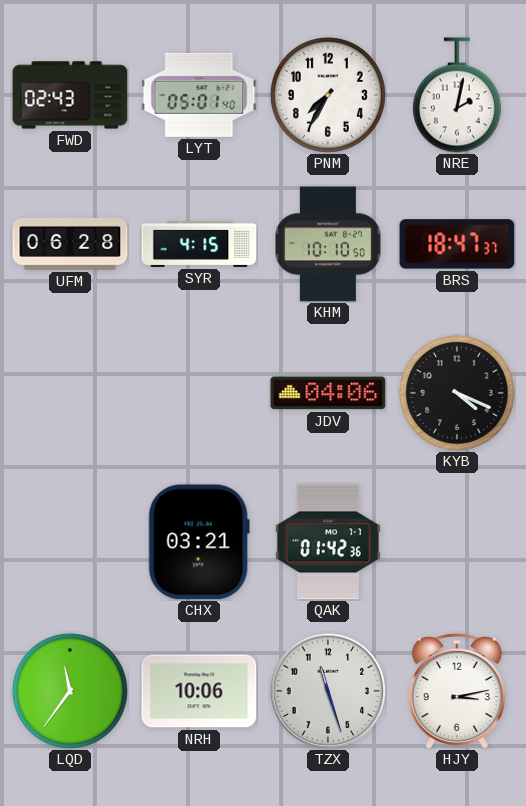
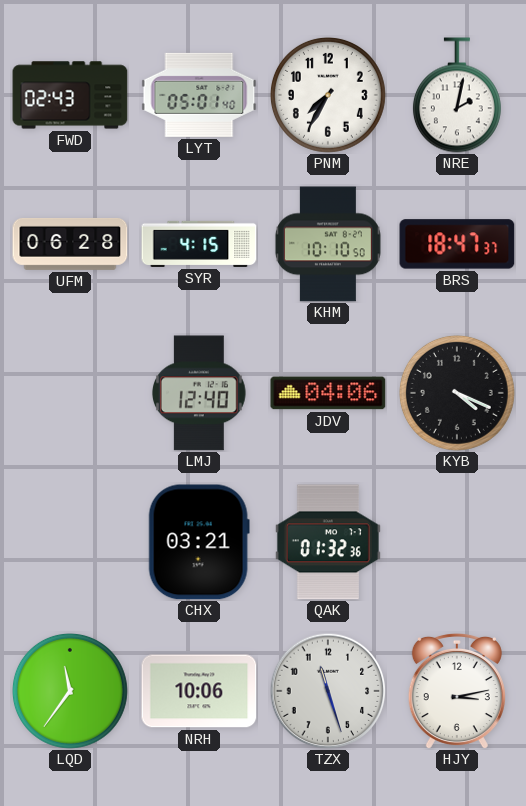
LMJ: none -> 12:40
QAK: 01:42 -> 01:32
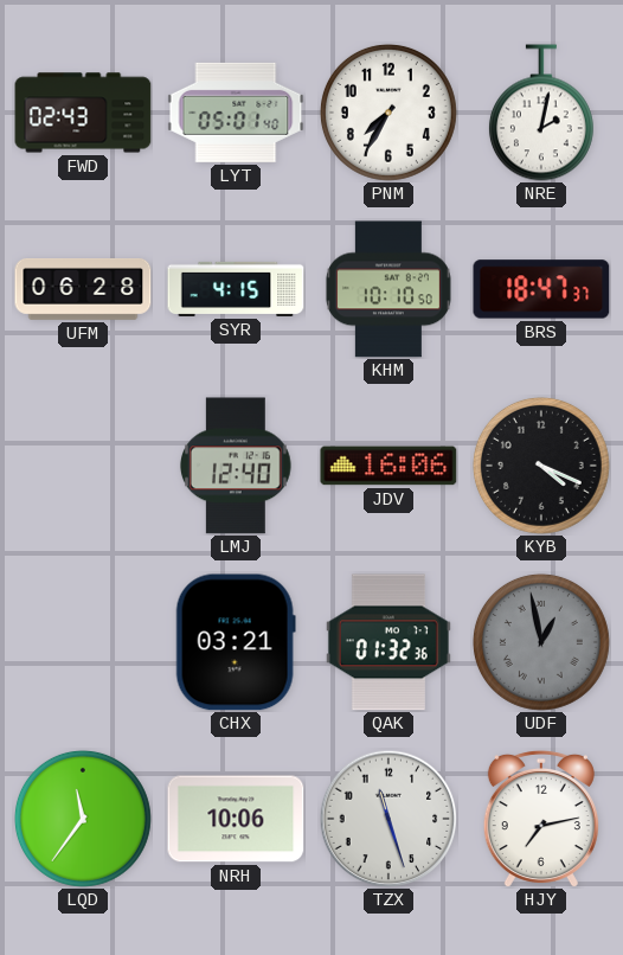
JDV: 04:06 -> 16:06
UDF: none -> 12:58
HJY: 3:13 -> 7:13
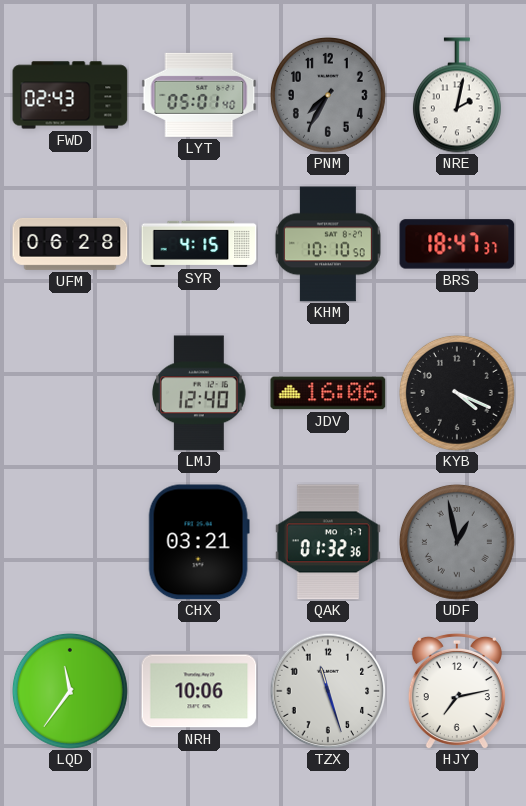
PNM dial: white -> grey
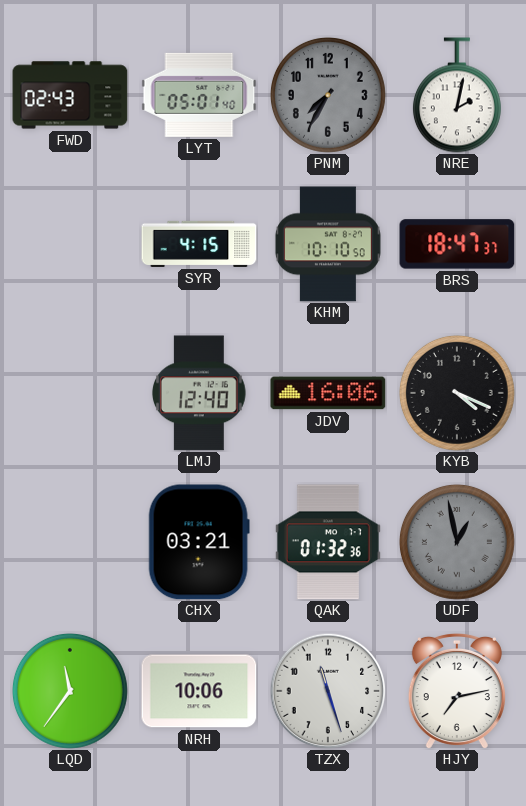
UFM: 06:28 -> none
